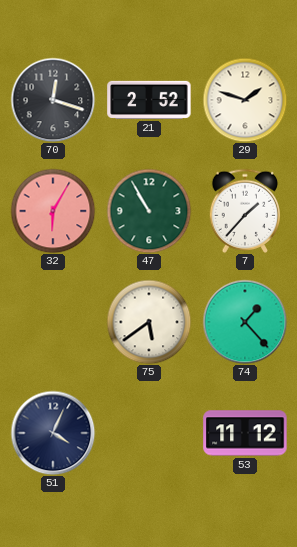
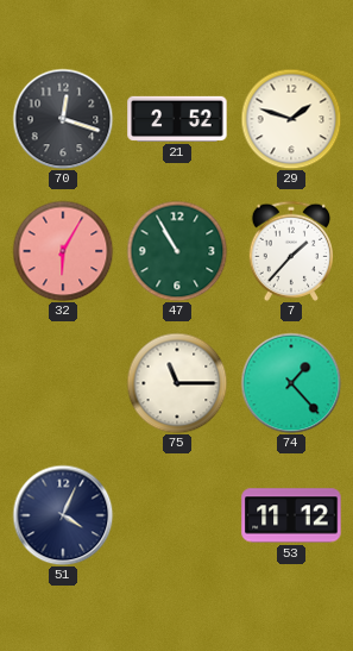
75: 5:39 -> 11:15
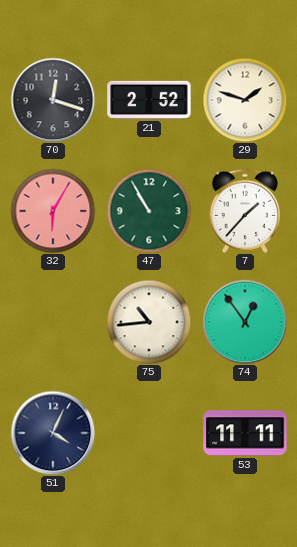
75: 11:15 -> 10:44
74: 1:23 -> 12:54
53: 11:12 -> 11:11
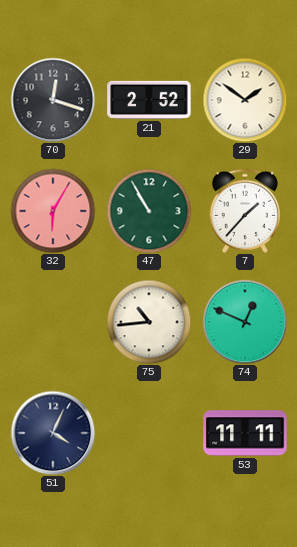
29: 1:48 -> 1:51
74: 12:54 -> 12:49
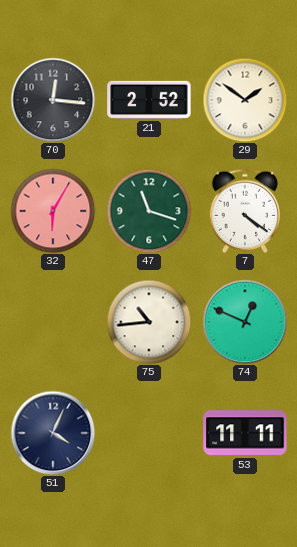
70: 12:18 -> 12:16
47: 10:55 -> 11:18
7: 1:37 -> 4:21
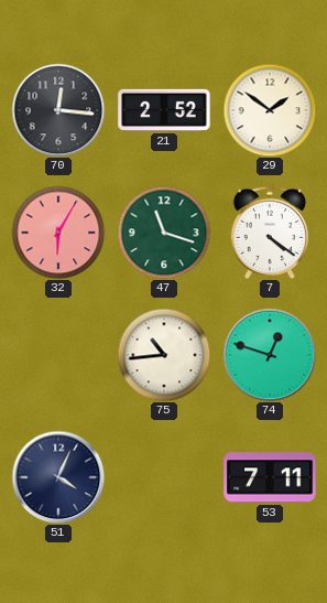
74: 12:49 -> 12:48
53: 11:11 -> 7:11
